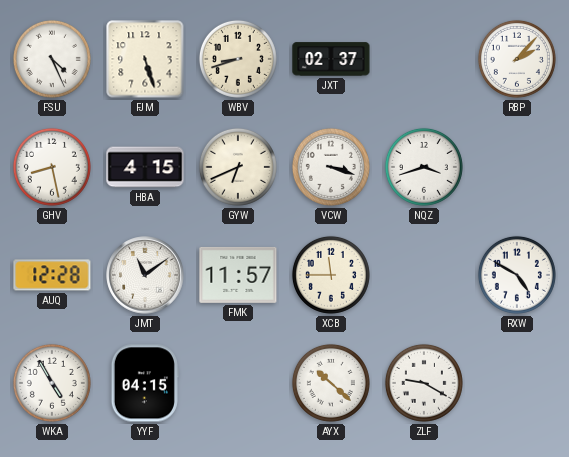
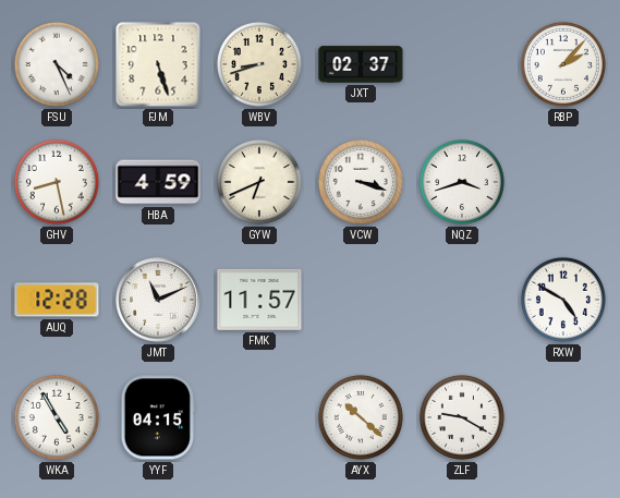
HBA: 4:15 -> 4:59
JMT: 11:09 -> 11:11
XCB: 11:45 -> none
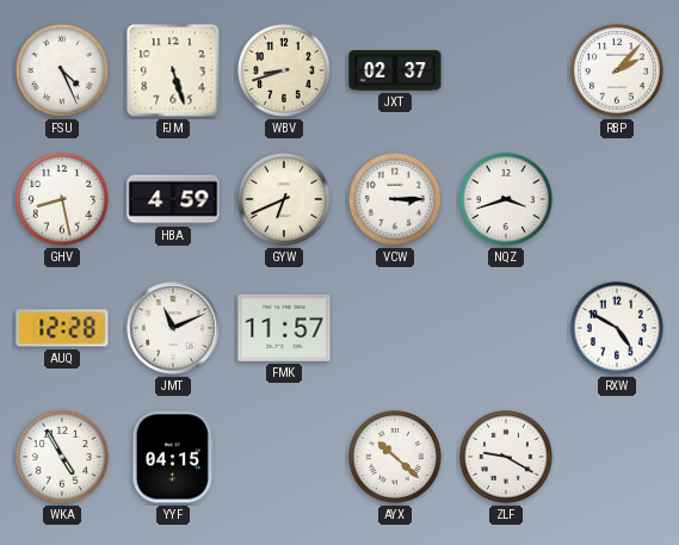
VCW: 3:18 -> 3:15
